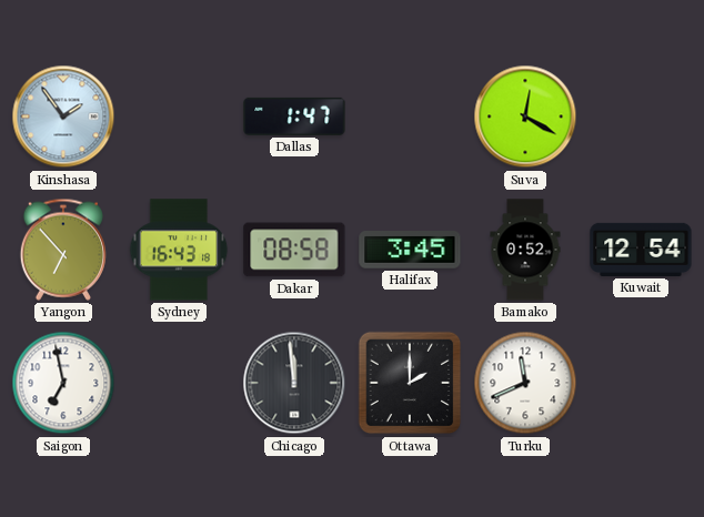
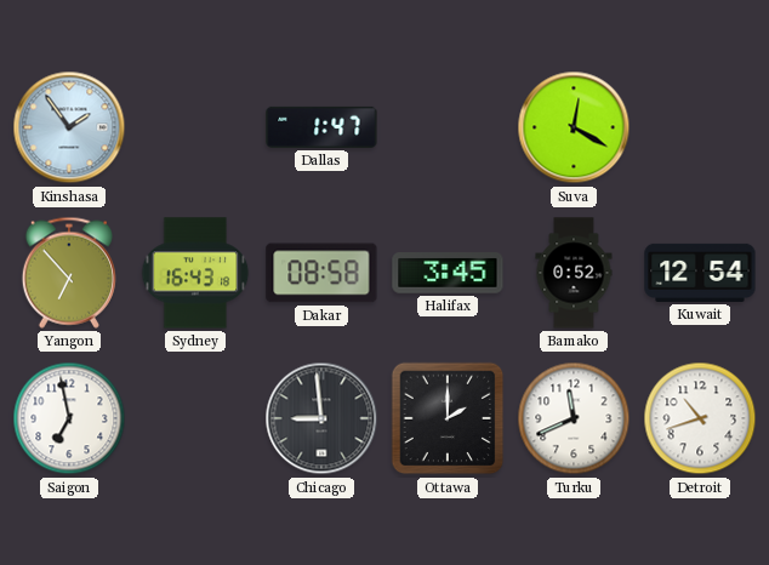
Chicago: 11:59 -> 8:59
Detroit: none -> 10:42
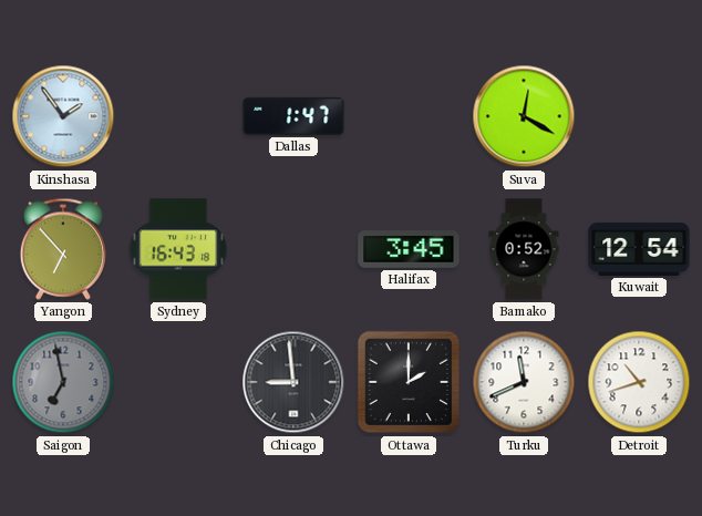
Dakar: 08:58 -> none
Saigon dial: white -> grey
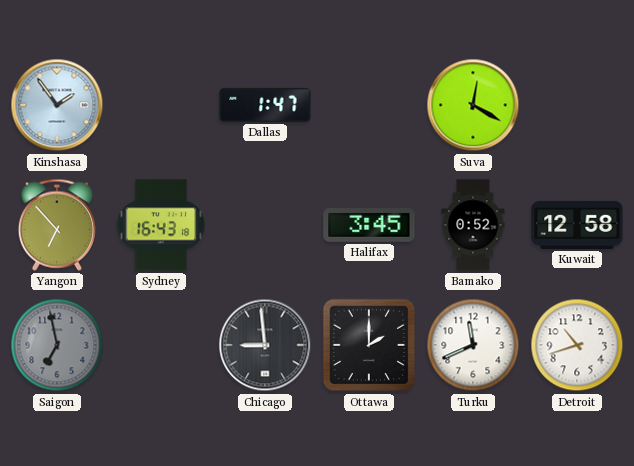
Kuwait: 12:54 -> 12:58
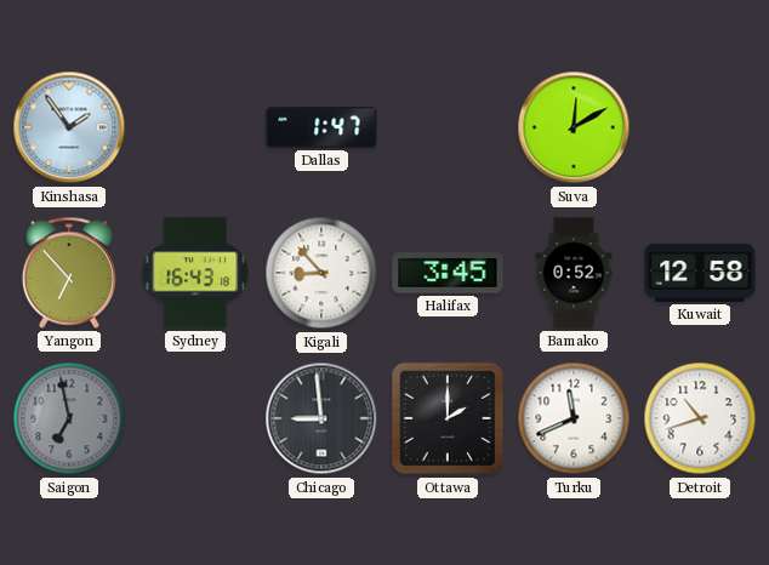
Suva: 12:20 -> 12:10
Kigali: none -> 8:53
